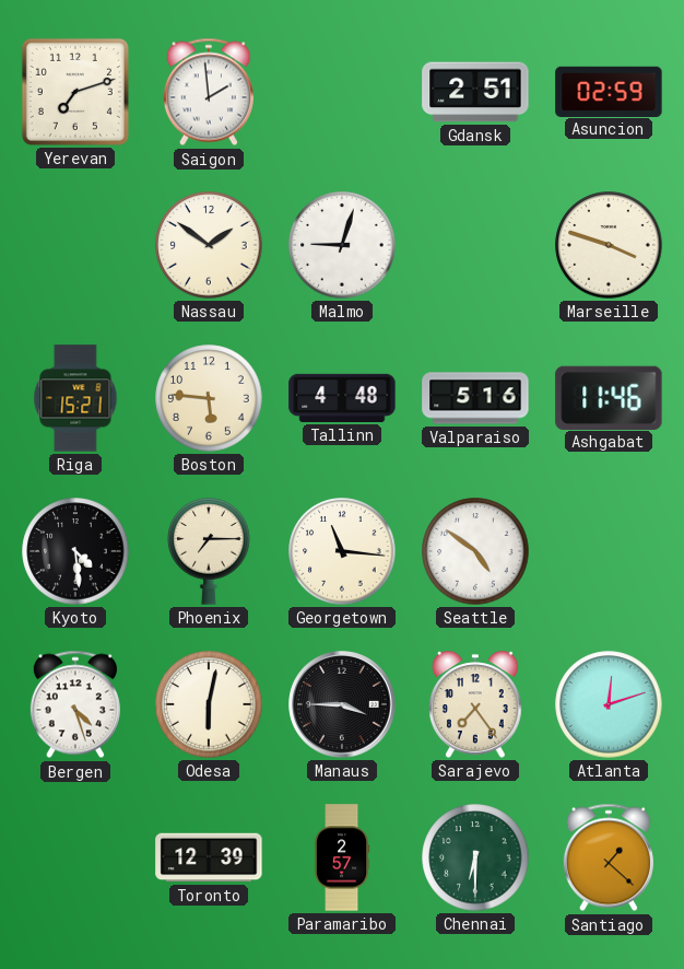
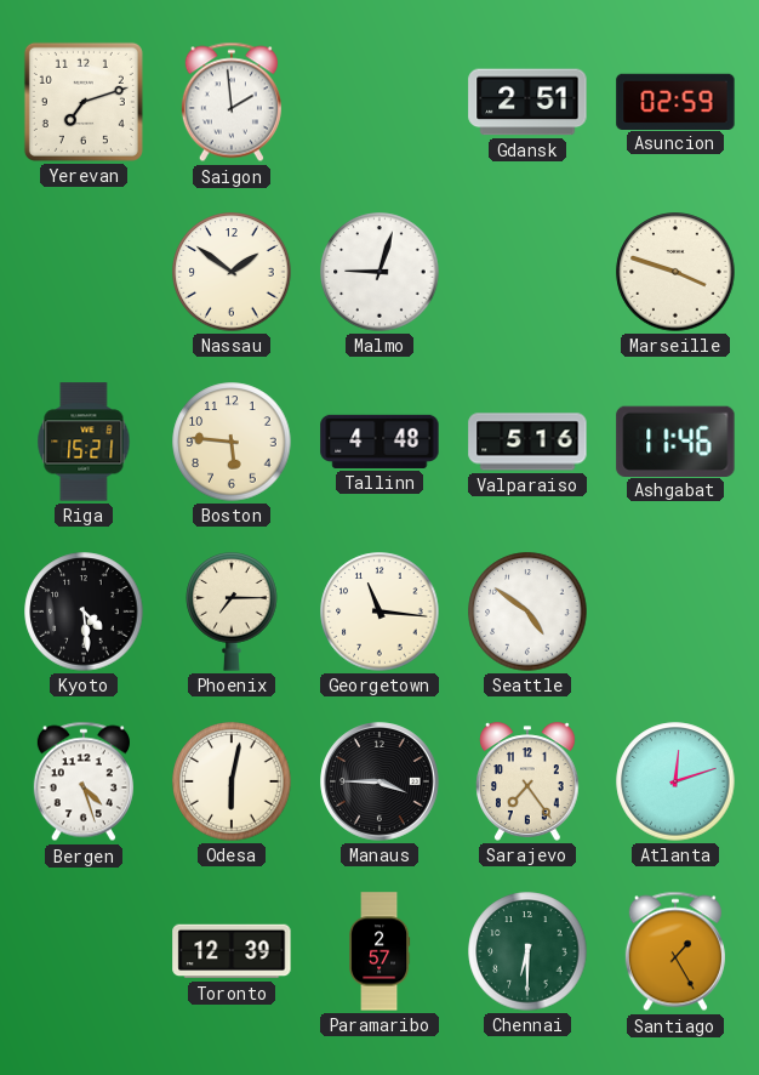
Santiago: 1:22 -> 1:25
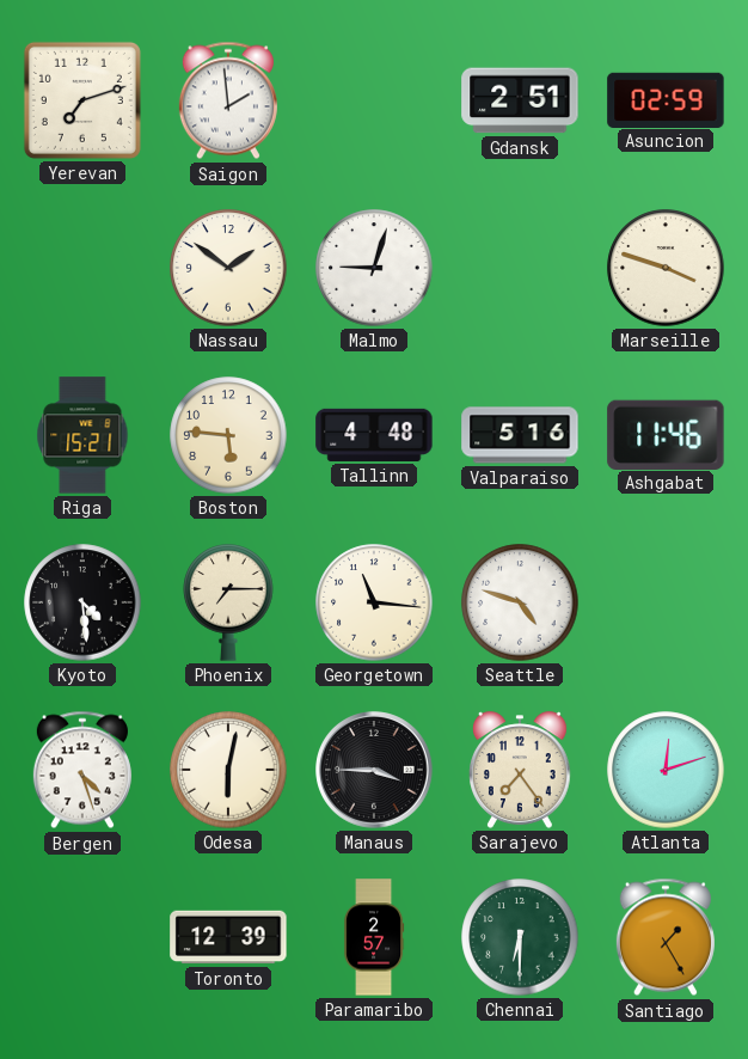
Seattle: 4:51 -> 4:48
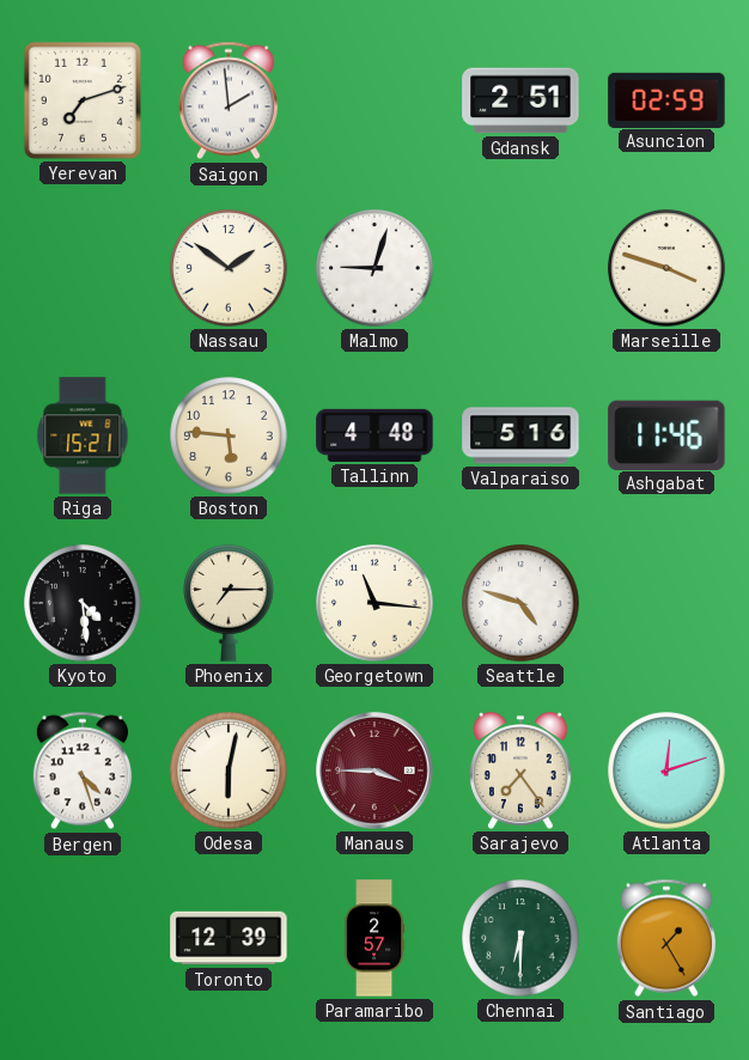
Manaus dial: black -> burgundy
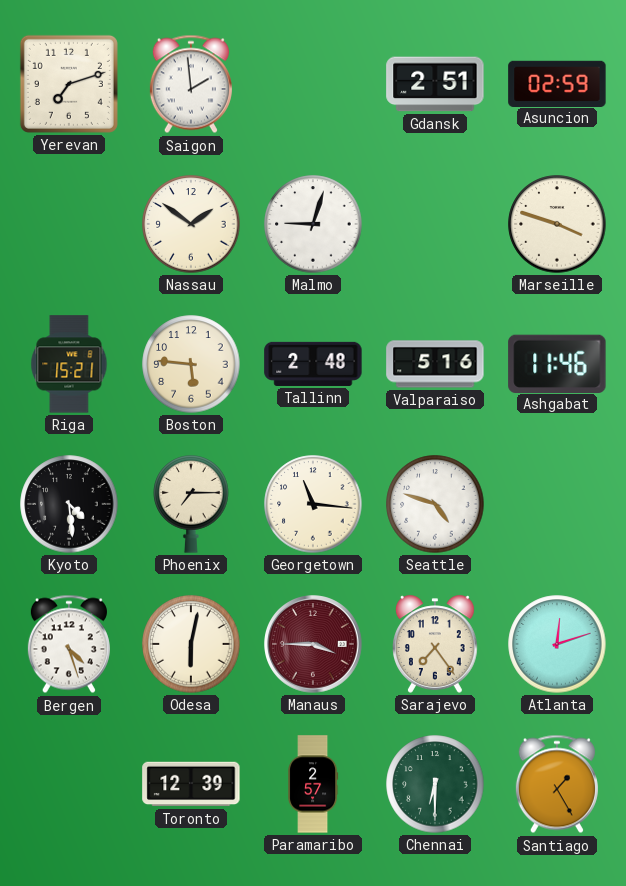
Tallinn: 4:48 -> 2:48
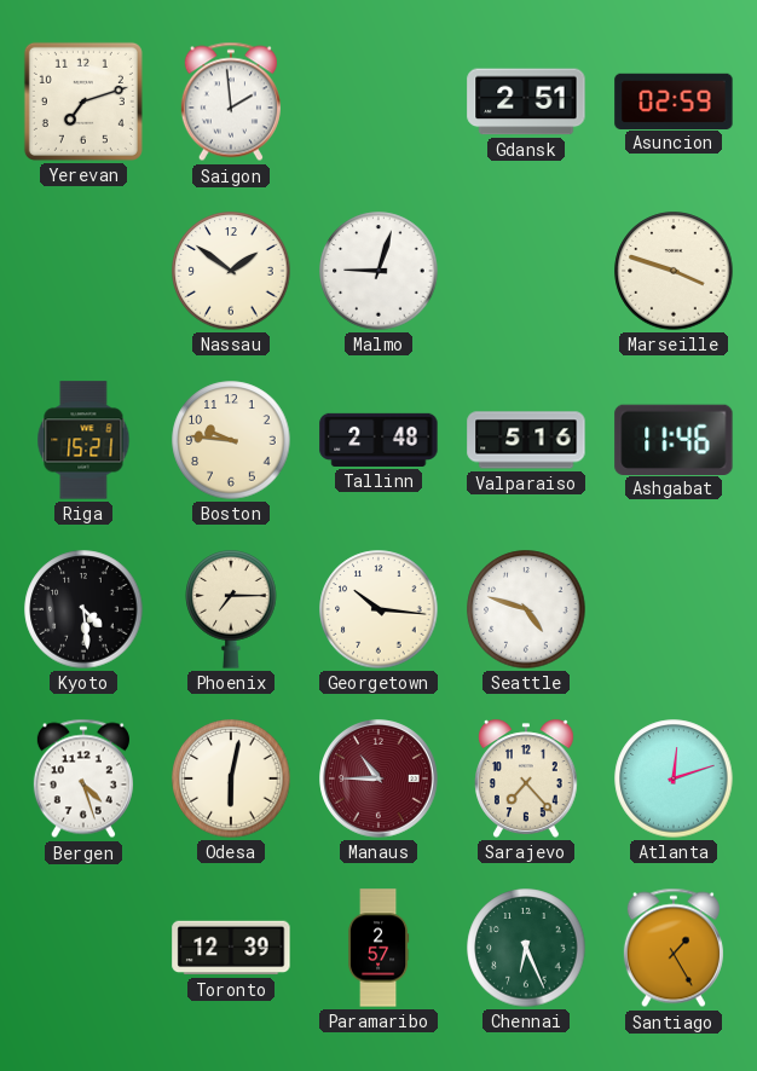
Boston: 5:46 -> 9:46
Georgetown: 11:16 -> 10:16
Manaus: 3:45 -> 10:45
Sarajevo: 7:24 -> 7:23
Chennai: 6:30 -> 6:26
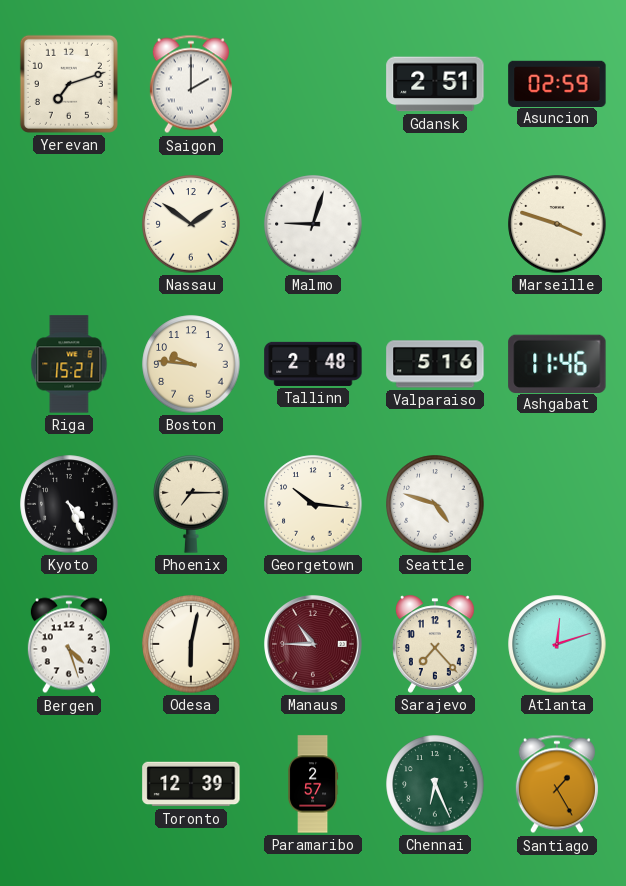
Saigon: 1:59 -> 2:00
Kyoto: 4:29 -> 4:26
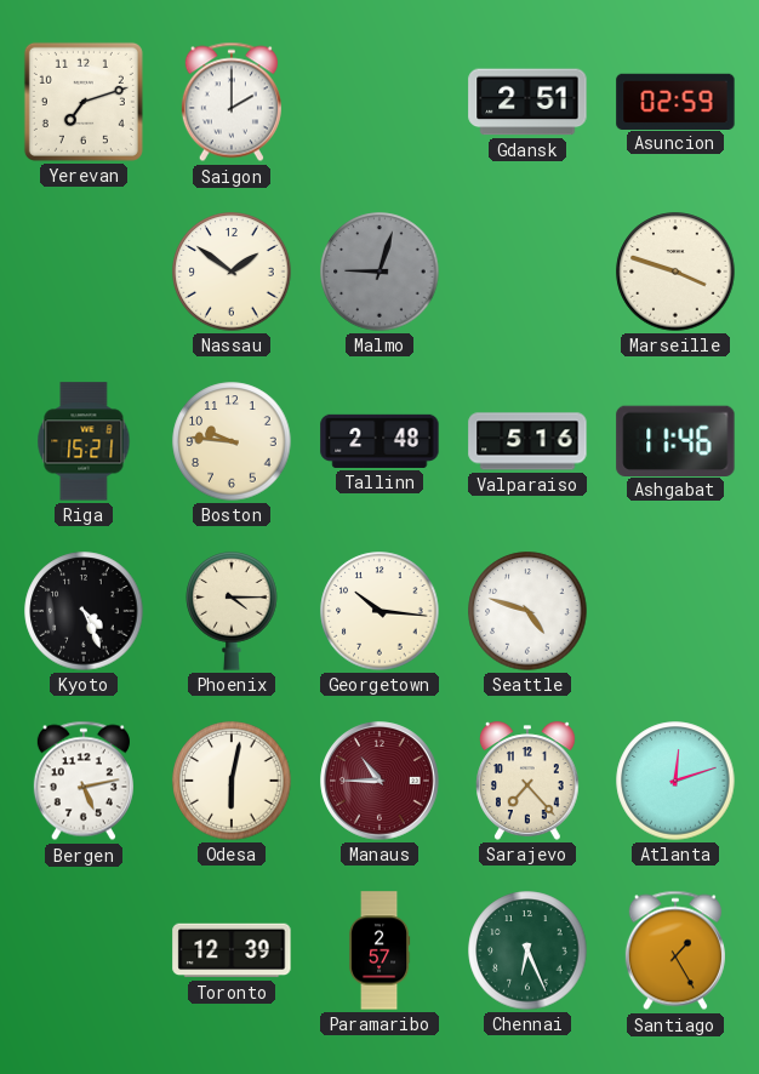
Malmo dial: white -> grey
Phoenix: 7:15 -> 4:15
Bergen: 4:27 -> 5:13
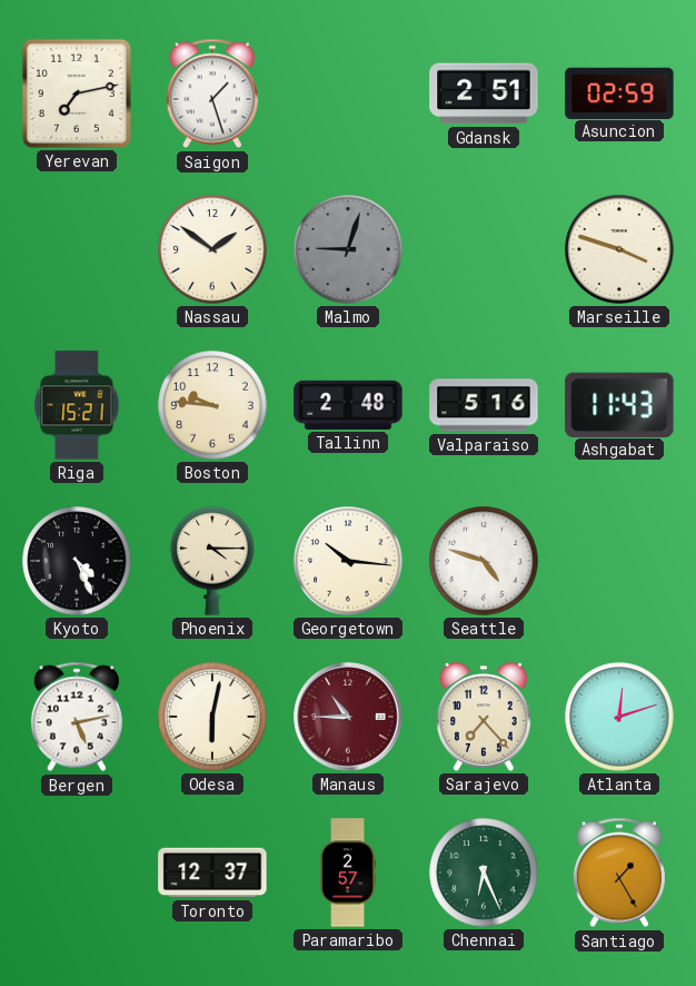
Yerevan: 7:12 -> 7:13
Saigon: 2:00 -> 1:27
Ashgabat: 11:46 -> 11:43
Toronto: 12:39 -> 12:37
